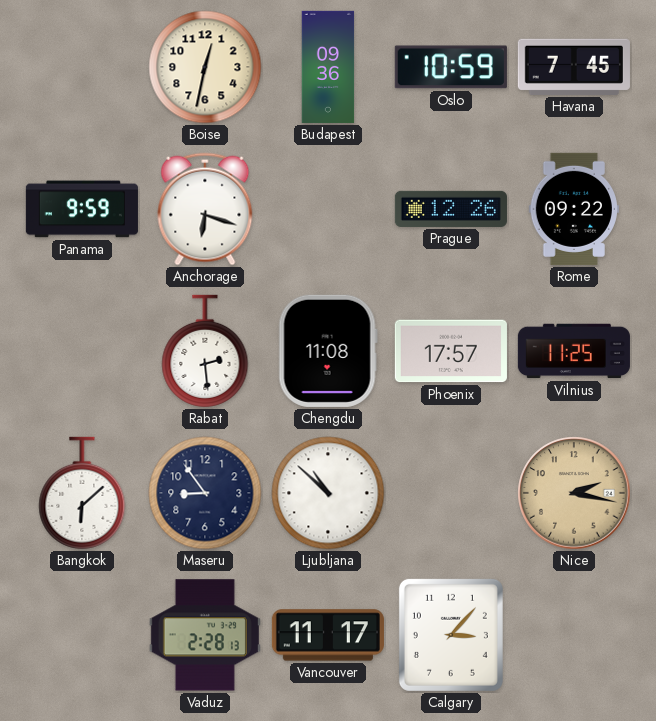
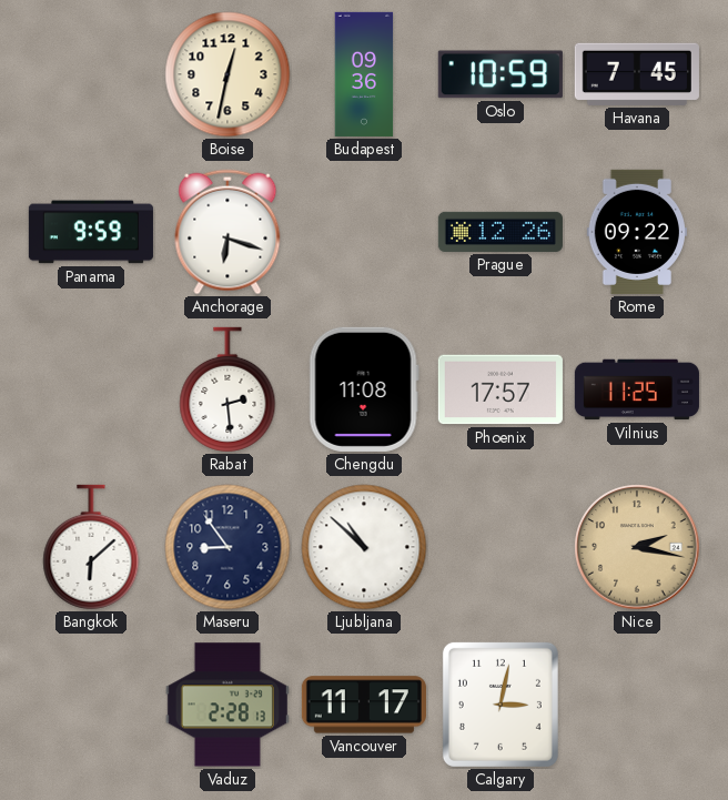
Calgary: 3:07 -> 3:02
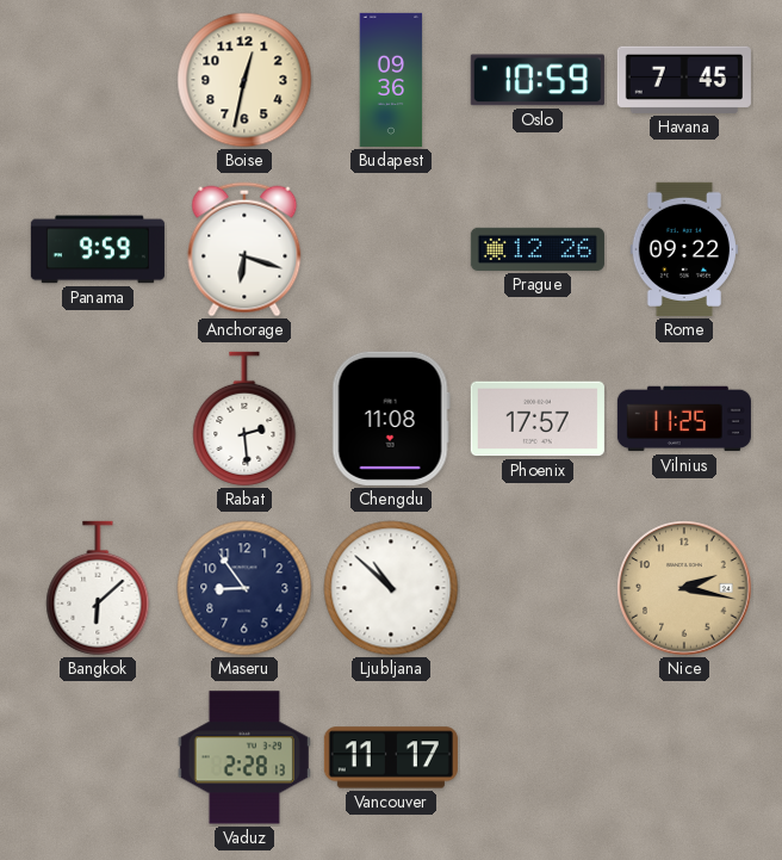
Calgary: 3:02 -> none
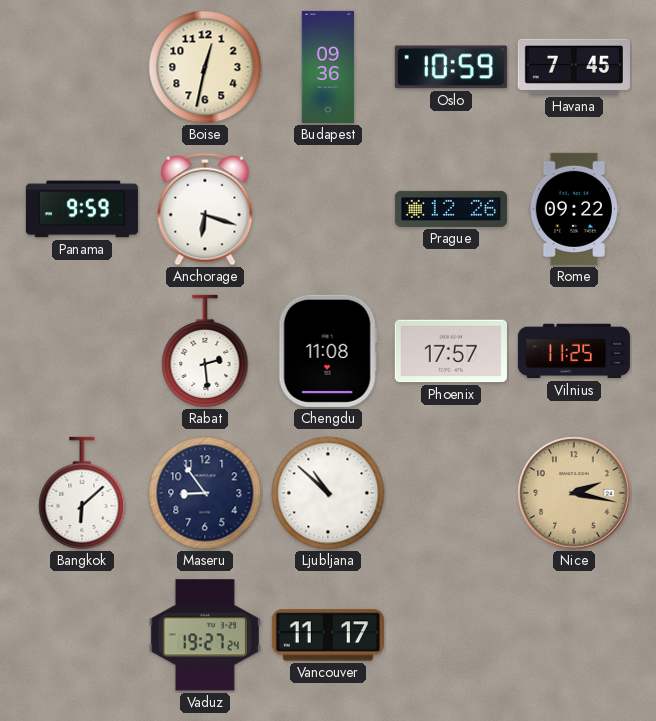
Vaduz: 2:28 -> 19:27
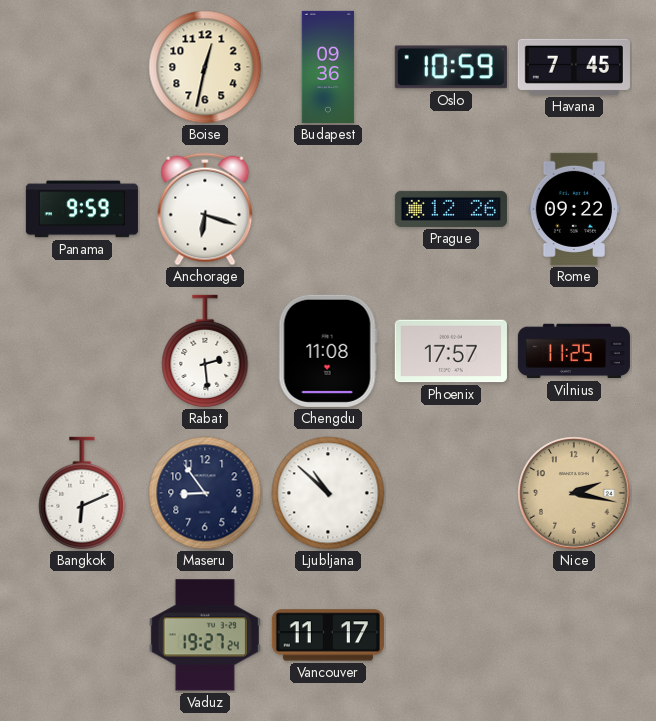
Bangkok: 6:08 -> 6:11
